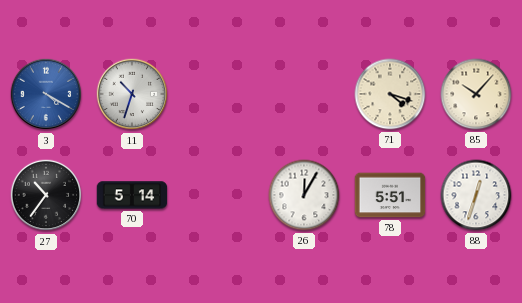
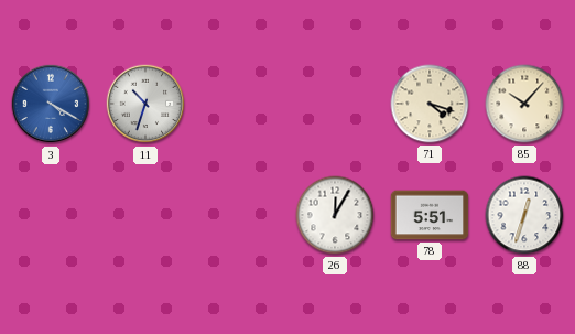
27: 10:36 -> none
70: 5:14 -> none
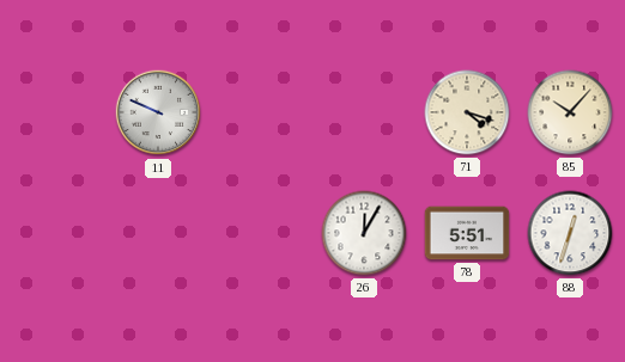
3: 4:20 -> none
11: 10:33 -> 9:49
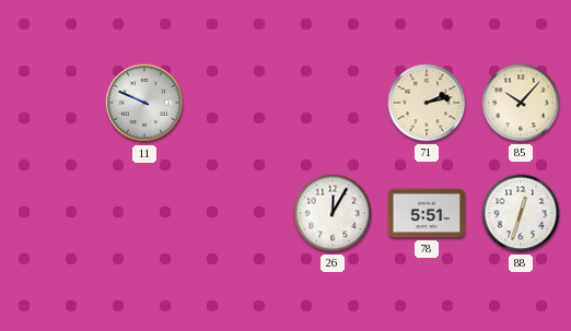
71: 4:18 -> 2:13
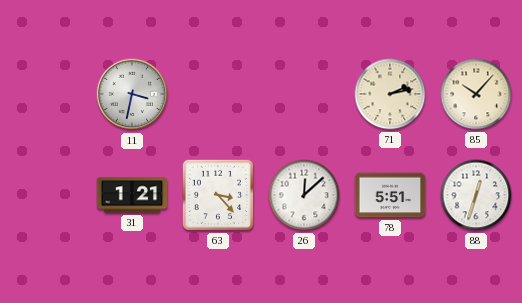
11: 9:49 -> 3:32
31: none -> 1:21
63: none -> 3:23
26: 12:05 -> 12:08
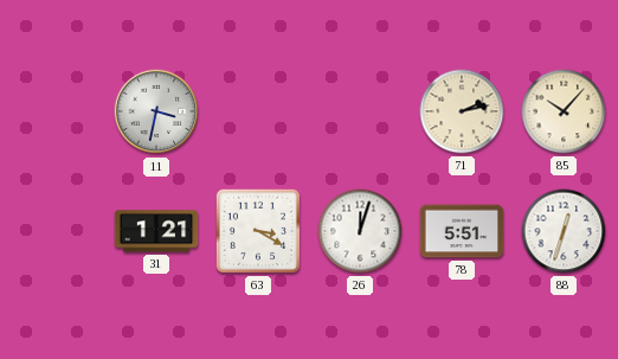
63: 3:23 -> 3:20
26: 12:08 -> 12:03
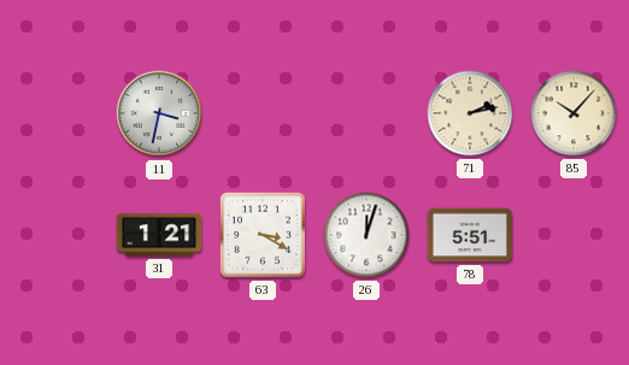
88: 12:33 -> none
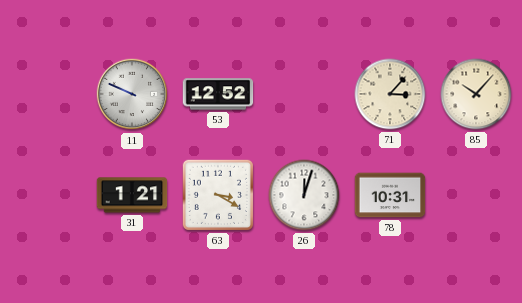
11: 3:32 -> 9:49
53: none -> 12:52
71: 2:13 -> 3:07
78: 5:51 -> 10:31
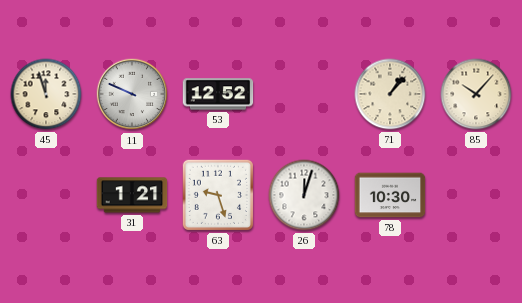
45: none -> 11:57
71: 3:07 -> 1:07
63: 3:20 -> 9:27
78: 10:31 -> 10:30
